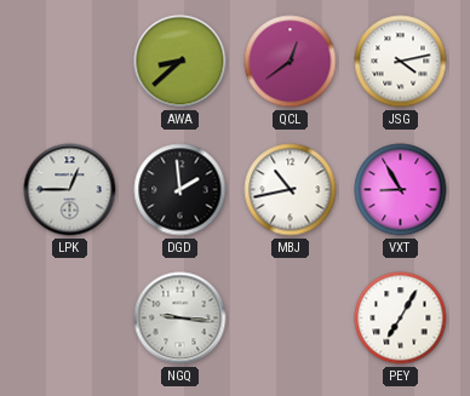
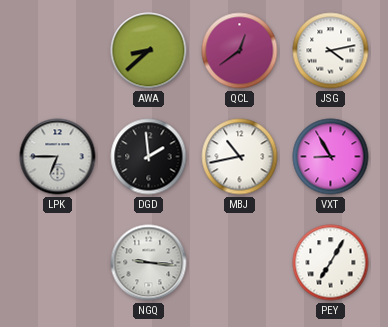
LPK: 12:45 -> 6:45
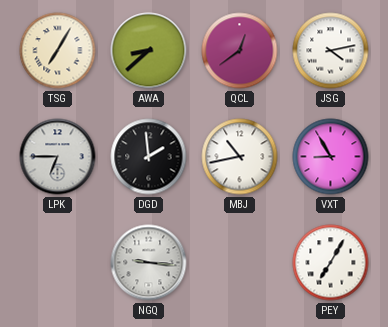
TSG: none -> 7:05
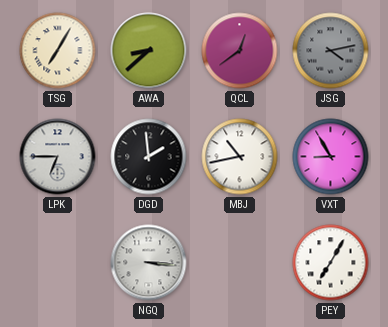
JSG dial: white -> grey
NGQ: 9:16 -> 3:16
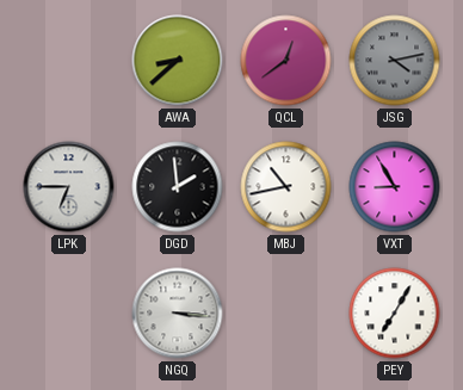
TSG: 7:05 -> none
